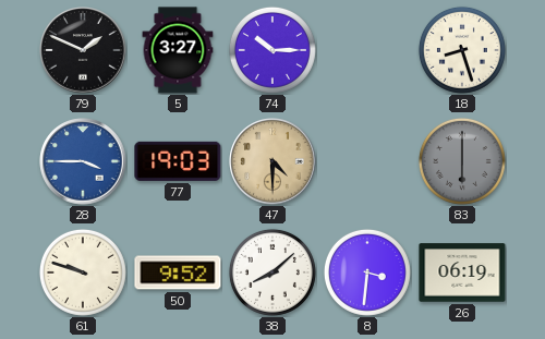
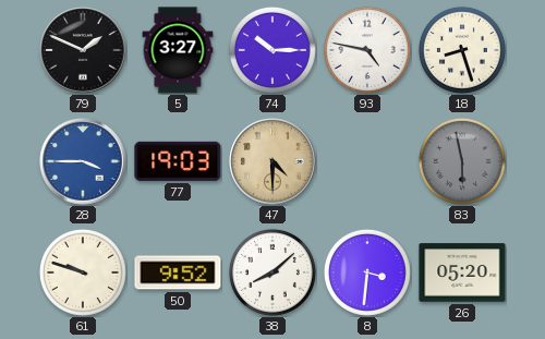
93: none -> 4:47
83: 6:00 -> 5:58
26: 06:19 -> 05:20
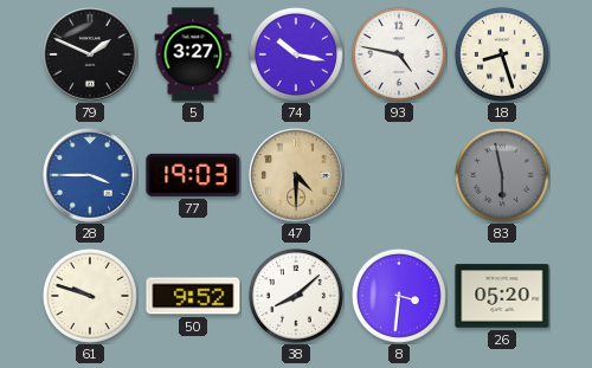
74: 10:15 -> 10:17
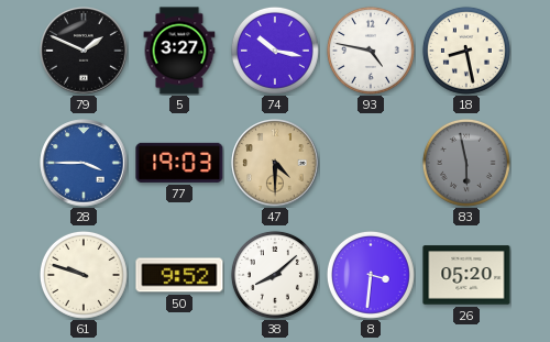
18: 8:27 -> 8:28
